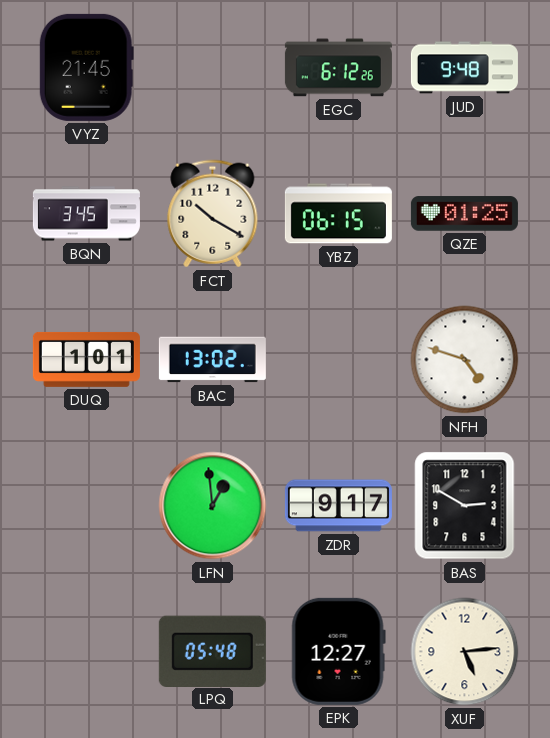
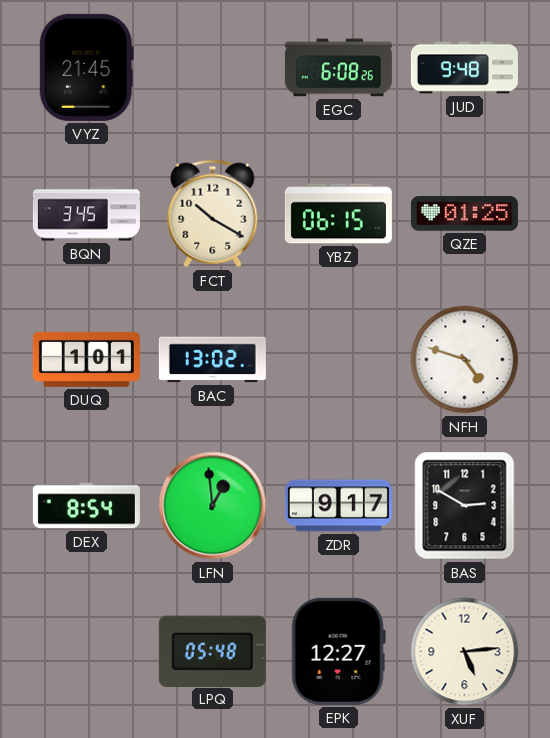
EGC: 6:12 -> 6:08
DEX: none -> 8:54
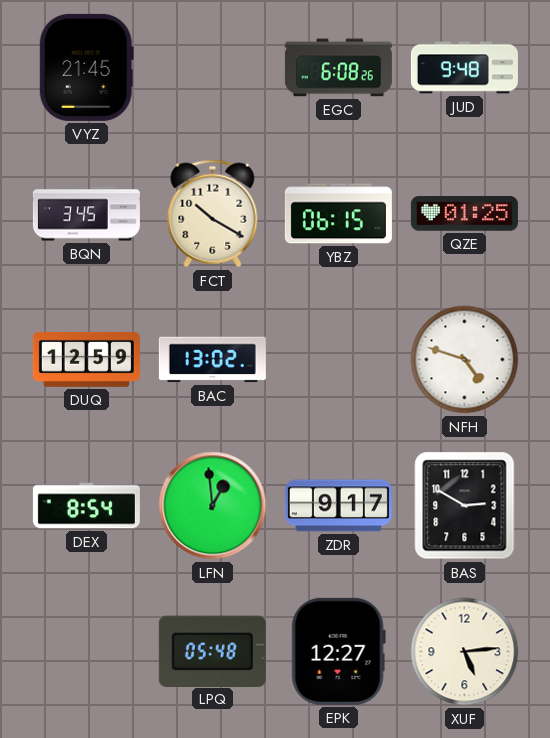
DUQ: 1:01 -> 12:59
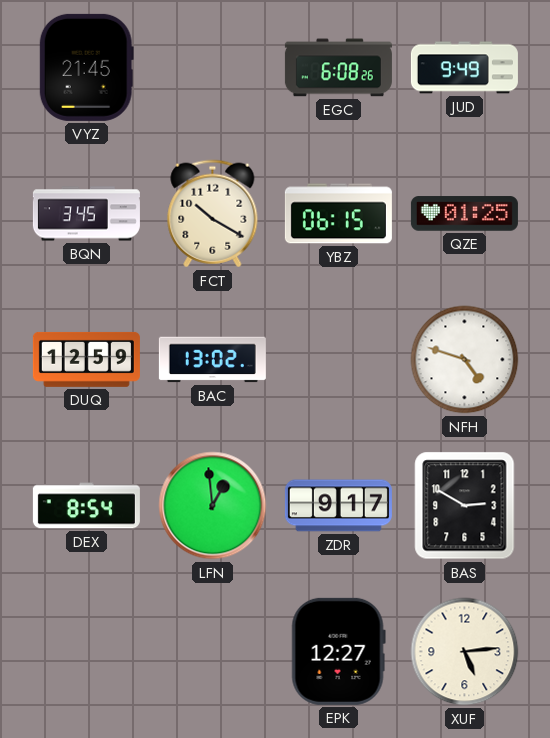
JUD: 9:48 -> 9:49
LPQ: 05:48 -> none
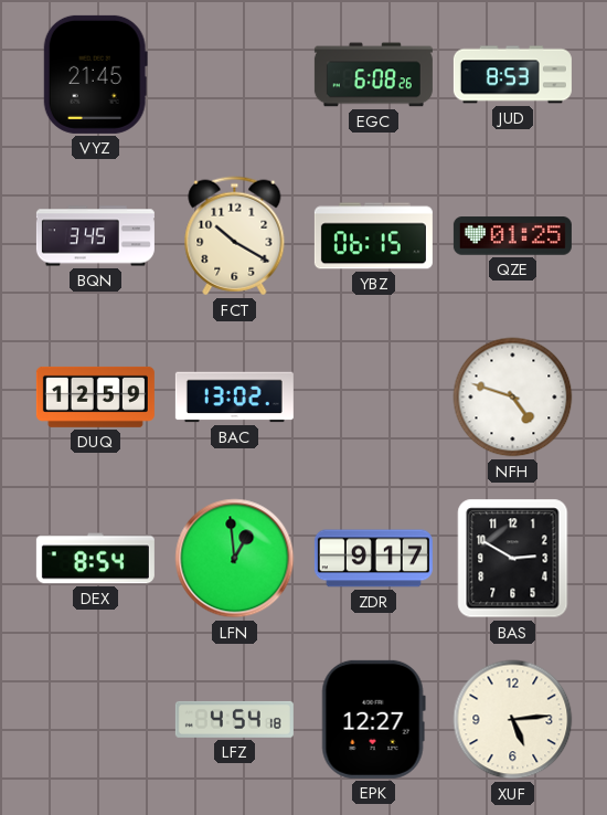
JUD: 9:49 -> 8:53
LFZ: none -> 4:54
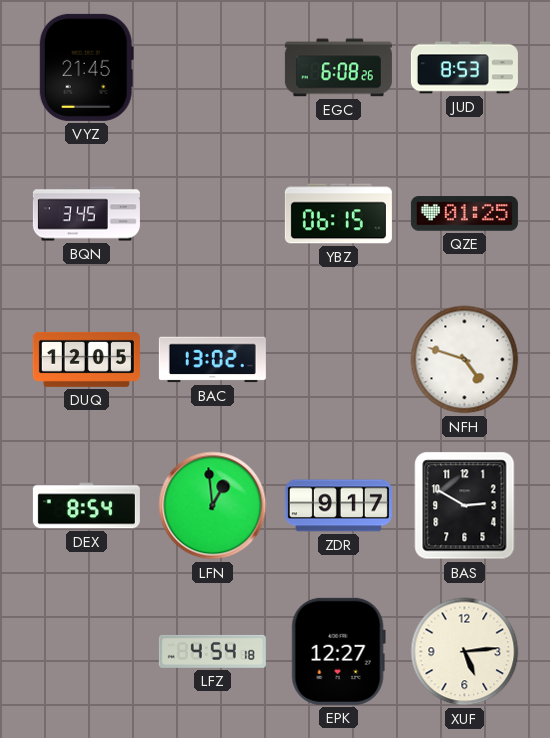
FCT: 10:20 -> none
DUQ: 12:59 -> 12:05
